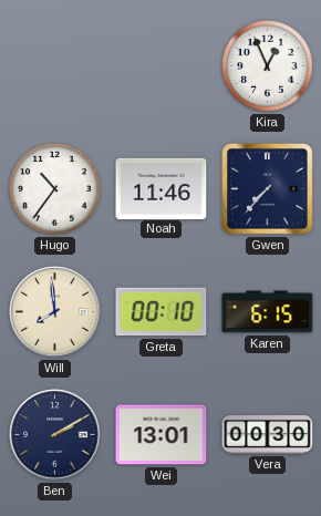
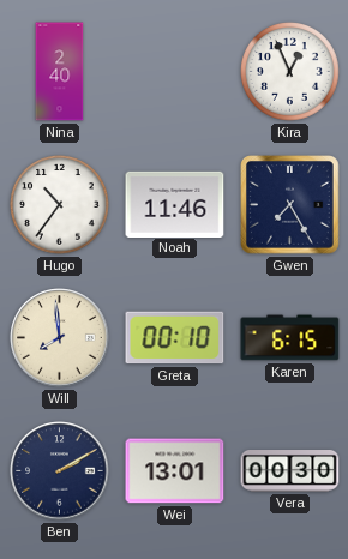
Nina: none -> 2:40
Gwen: 7:37 -> 7:25
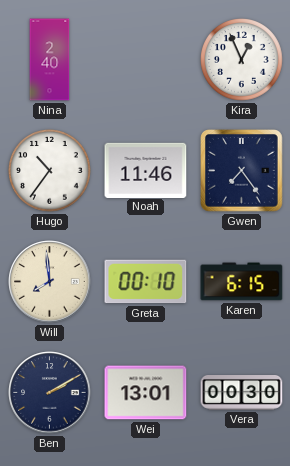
Gwen: 7:25 -> 7:24
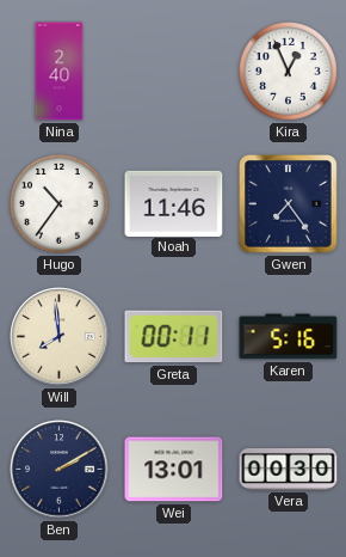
Greta: 00:10 -> 00:11
Karen: 6:15 -> 5:16
